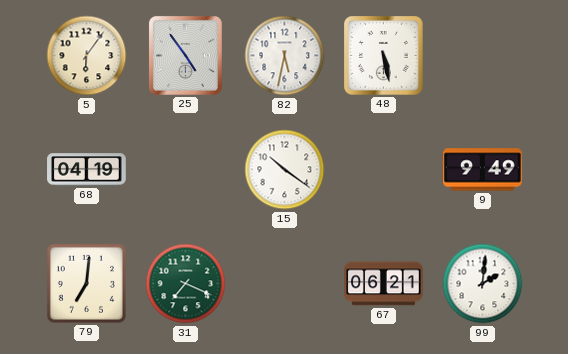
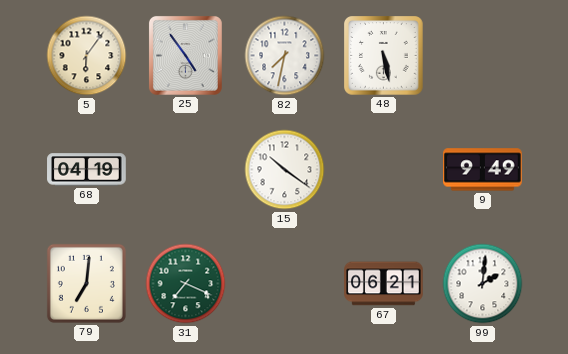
82: 5:32 -> 7:32
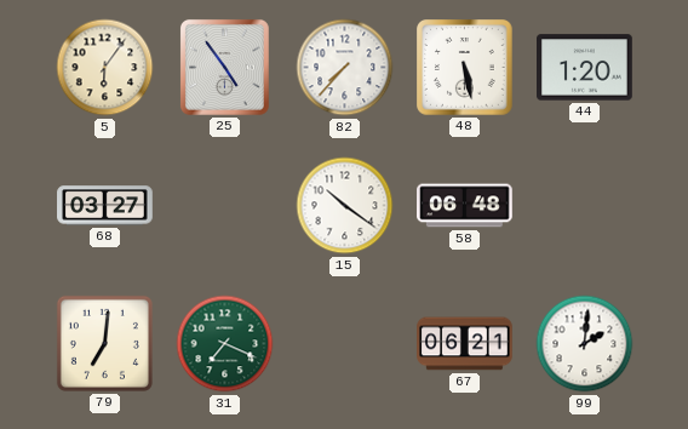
82: 7:32 -> 7:37
44: none -> 1:20
68: 04:19 -> 03:27
58: none -> 06:48
9: 9:49 -> none
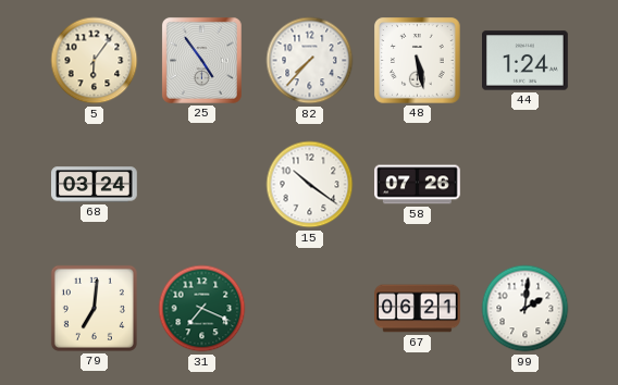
44: 1:20 -> 1:24
68: 03:27 -> 03:24
58: 06:48 -> 07:26
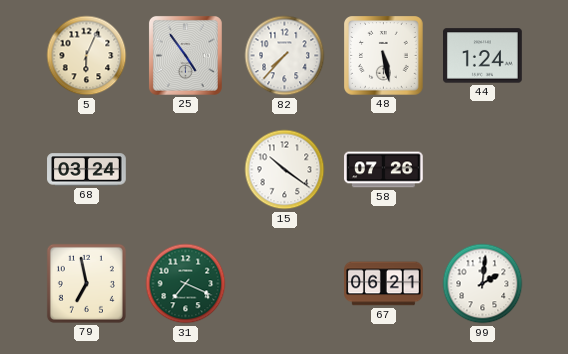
5: 6:06 -> 6:04
79: 7:01 -> 6:58
